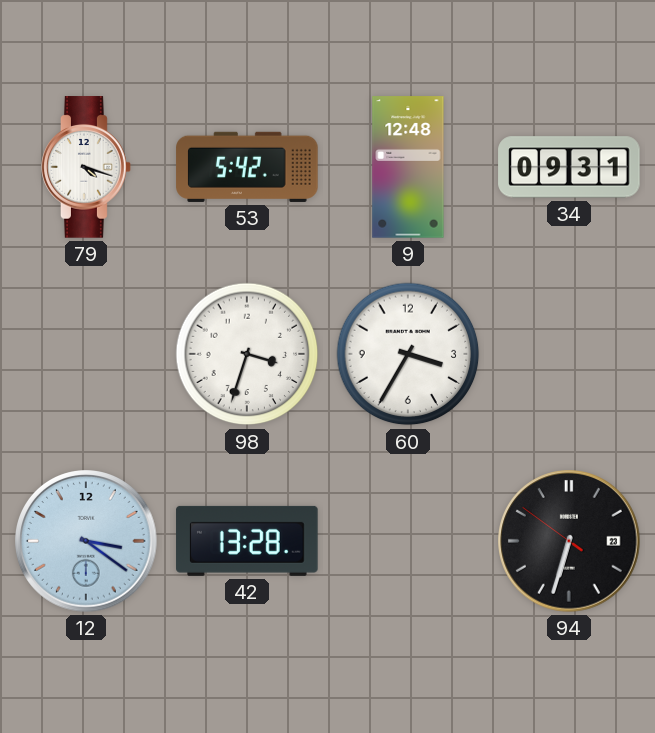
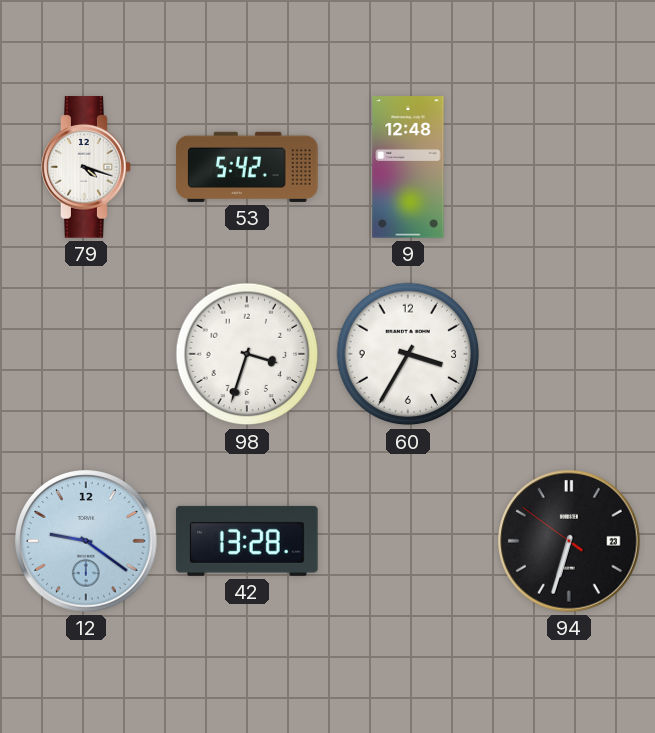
34: 09:31 -> none
12: 3:21 -> 9:21
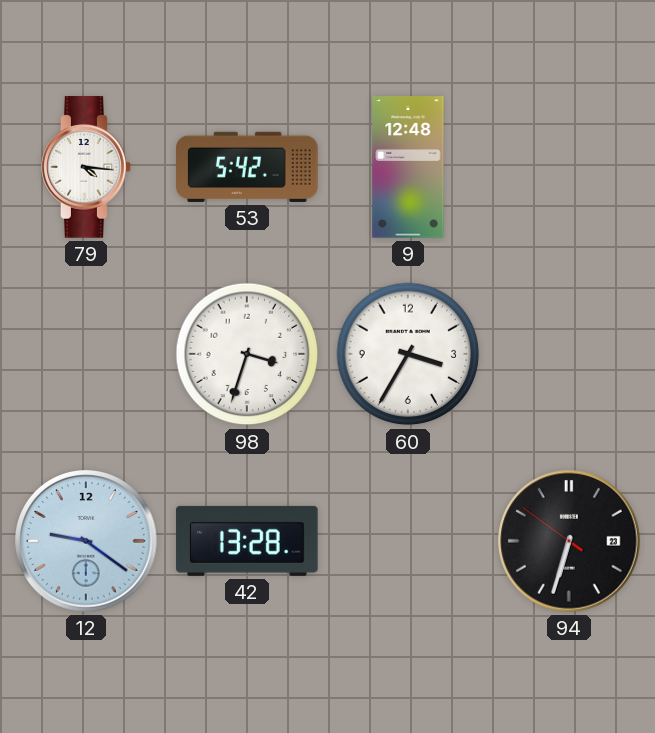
79: 4:18 -> 4:16
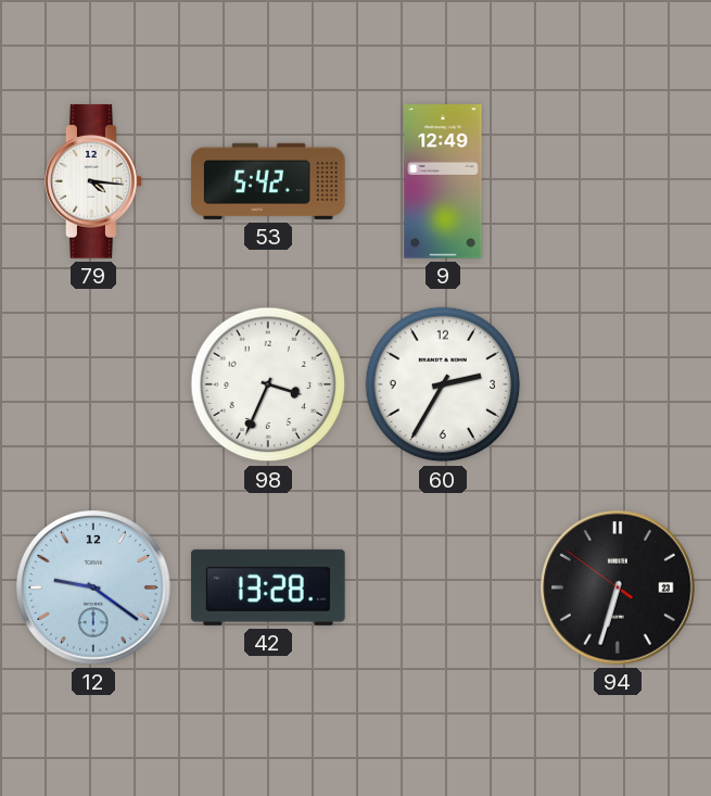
9: 12:48 -> 12:49
98: 3:33 -> 3:34
60: 3:35 -> 2:35
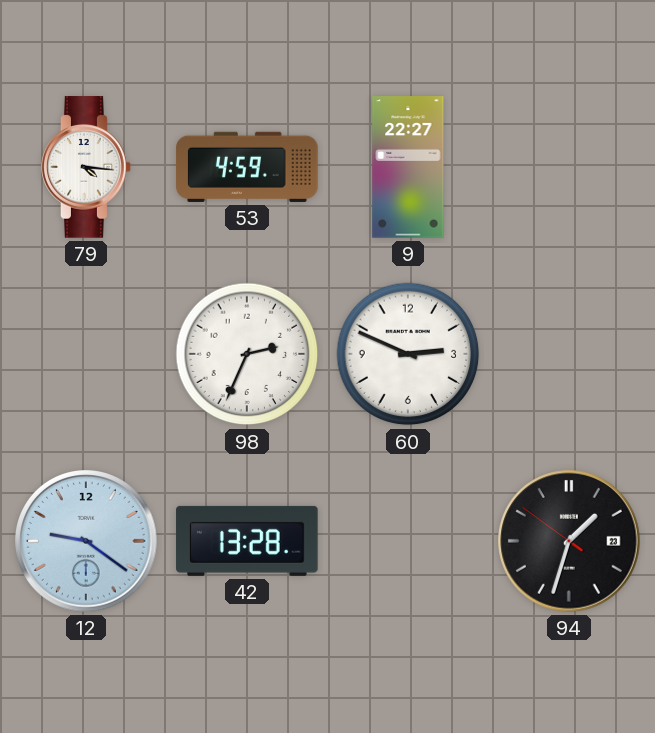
53: 5:42 -> 4:59
9: 12:49 -> 22:27
98: 3:34 -> 2:34
60: 2:35 -> 2:49
94: 6:32 -> 1:32
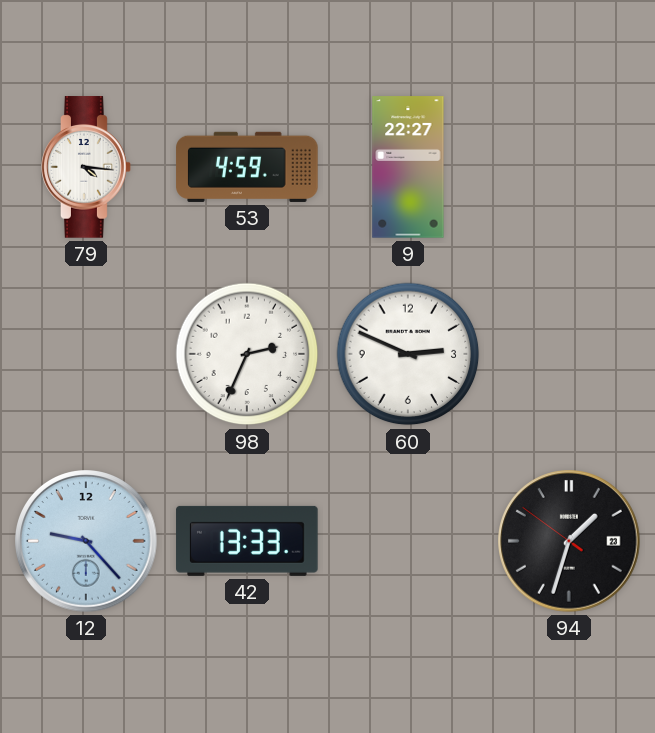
12: 9:21 -> 9:23
42: 13:28 -> 13:33
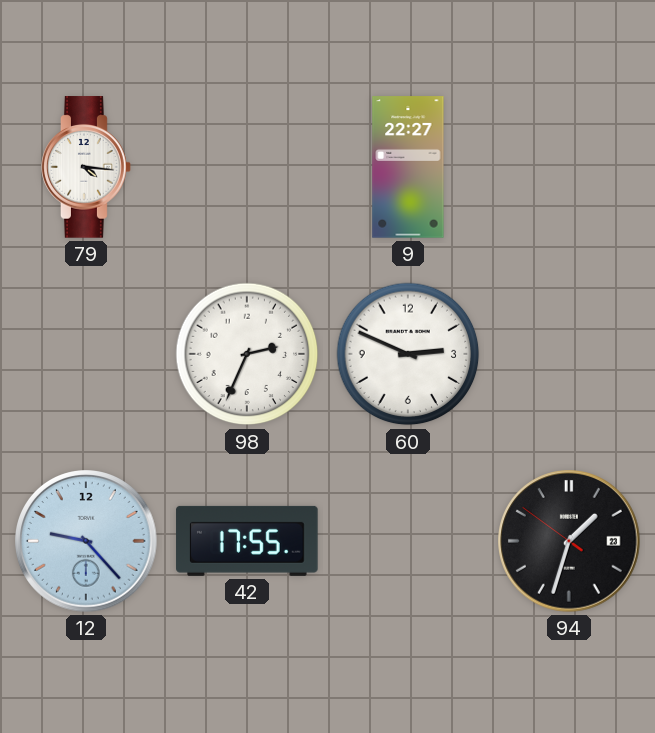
53: 4:59 -> none
42: 13:33 -> 17:55
